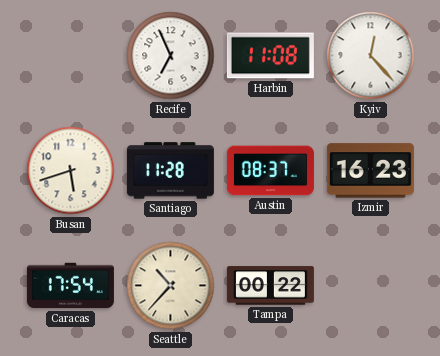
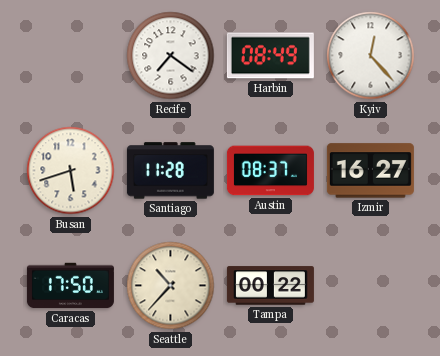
Recife: 6:56 -> 7:21
Harbin: 11:08 -> 08:49
Izmir: 16:23 -> 16:27
Caracas: 17:54 -> 17:50
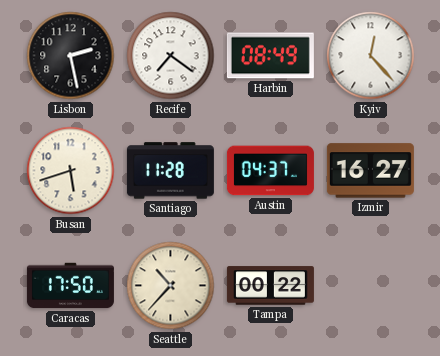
Lisbon: none -> 2:28
Austin: 08:37 -> 04:37
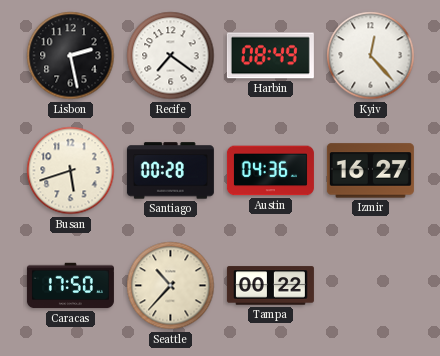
Santiago: 11:28 -> 00:28
Austin: 04:37 -> 04:36
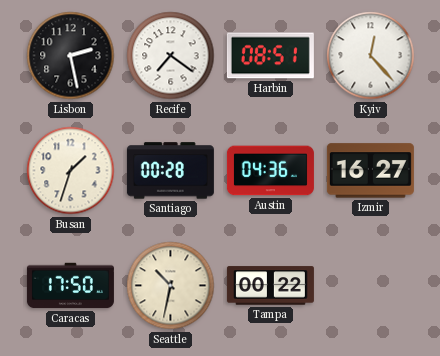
Harbin: 08:49 -> 08:51
Busan: 5:42 -> 1:33
Seattle: 10:37 -> 10:32
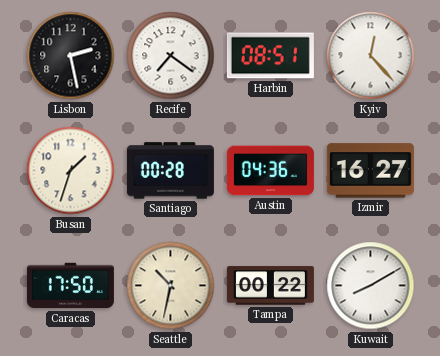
Kuwait: none -> 8:10
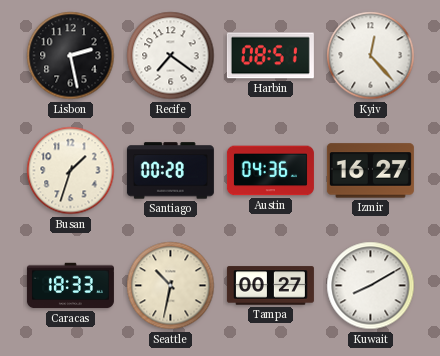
Caracas: 17:50 -> 18:33
Tampa: 00:22 -> 00:27
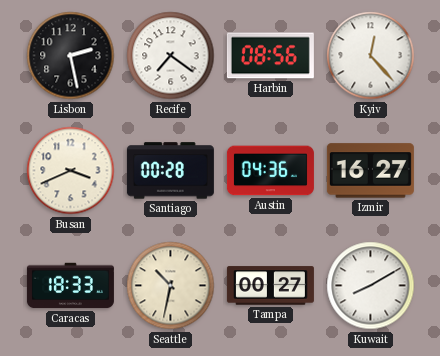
Harbin: 08:51 -> 08:56
Busan: 1:33 -> 3:41
